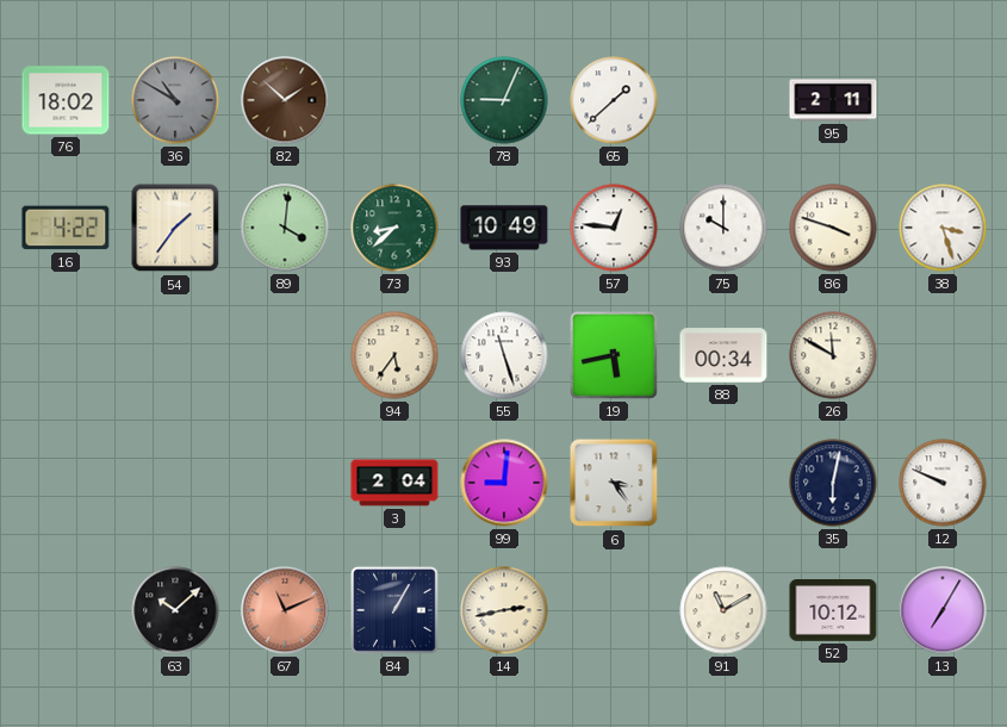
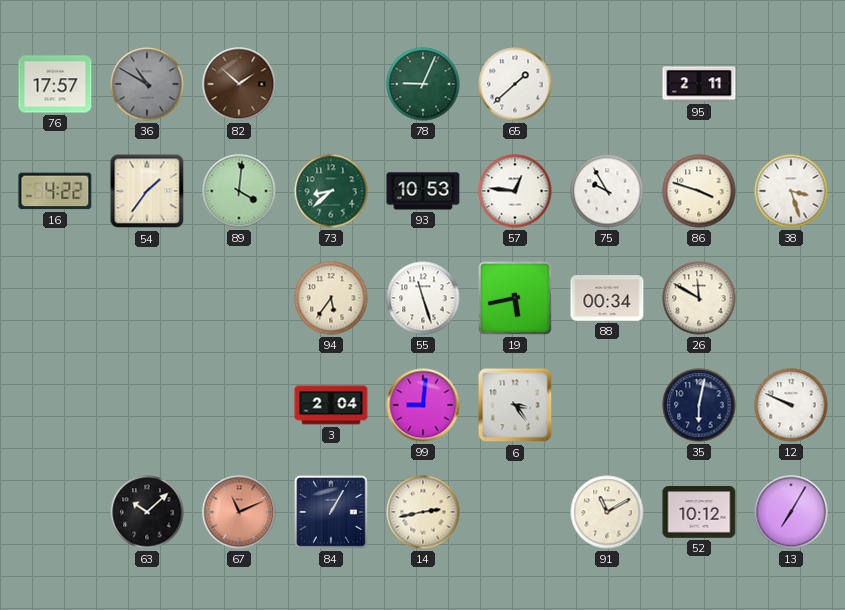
76: 18:02 -> 17:57
93: 10:49 -> 10:53
75: 10:00 -> 9:55
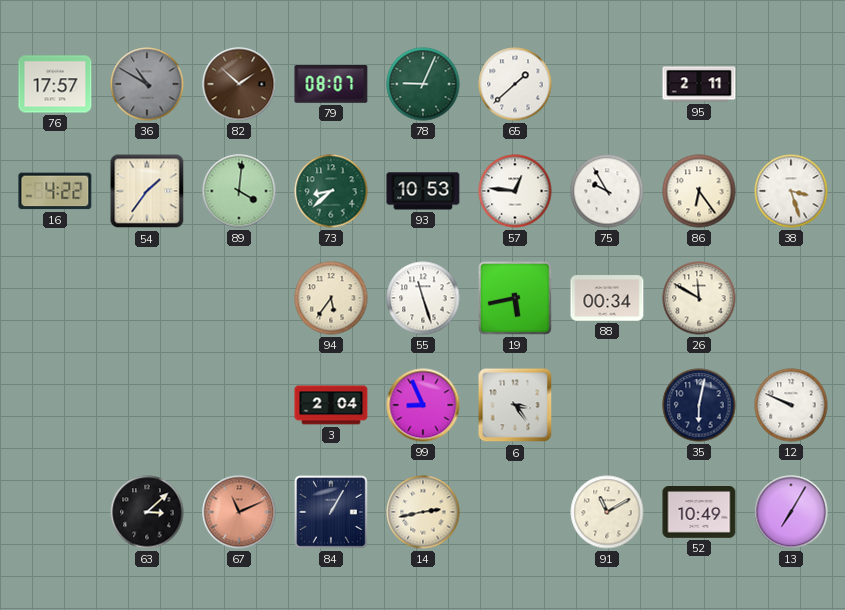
79: none -> 08:07
86: 3:48 -> 6:24
99: 9:01 -> 8:56
63: 10:08 -> 3:08
52: 10:12 -> 10:49
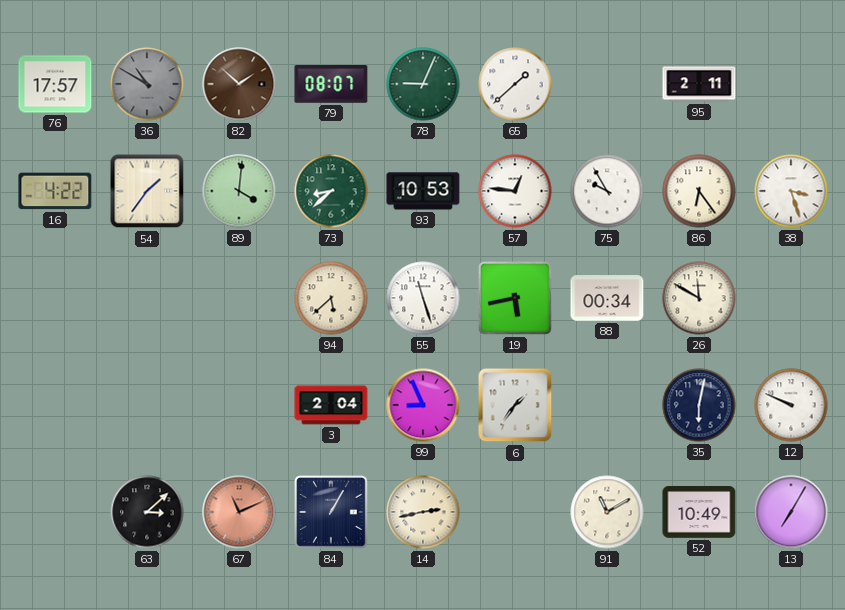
94: 5:36 -> 5:38
6: 3:24 -> 1:36
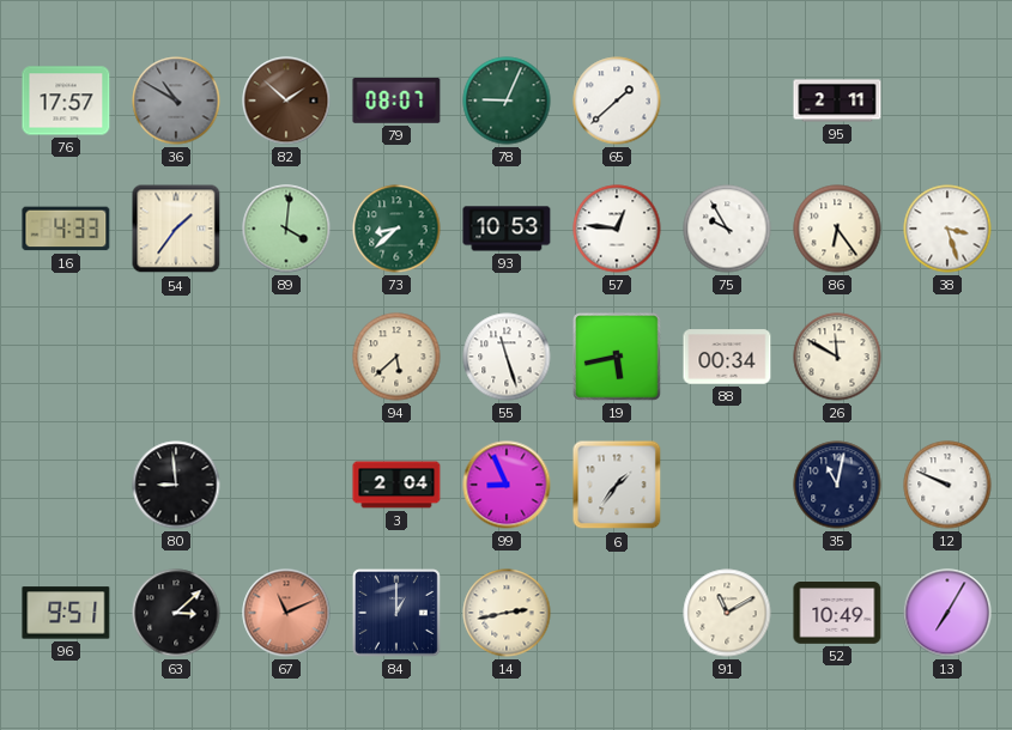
16: 4:22 -> 4:33
80: none -> 8:59
35: 6:02 -> 11:02
96: none -> 9:51
84: 1:05 -> 1:00
